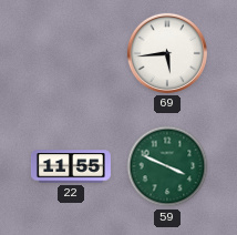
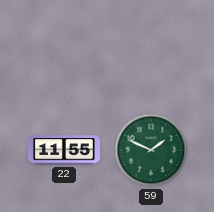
69: 5:44 -> none
59: 3:49 -> 1:49
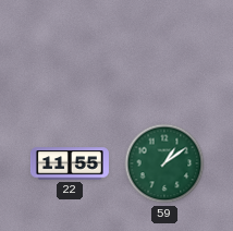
59: 1:49 -> 1:09
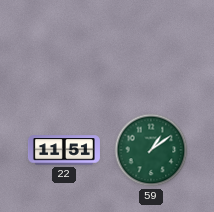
22: 11:55 -> 11:51
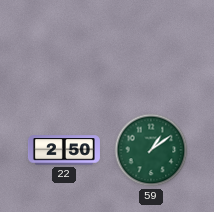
22: 11:51 -> 2:50
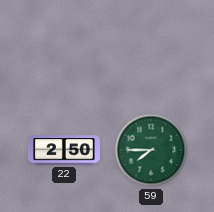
59: 1:09 -> 7:45
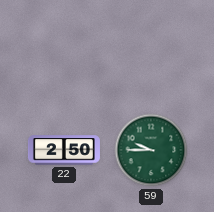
59: 7:45 -> 9:45
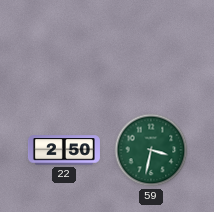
59: 9:45 -> 3:32
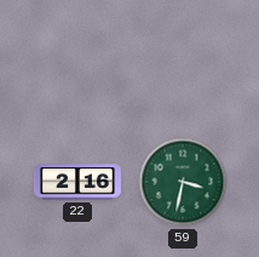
22: 2:50 -> 2:16
